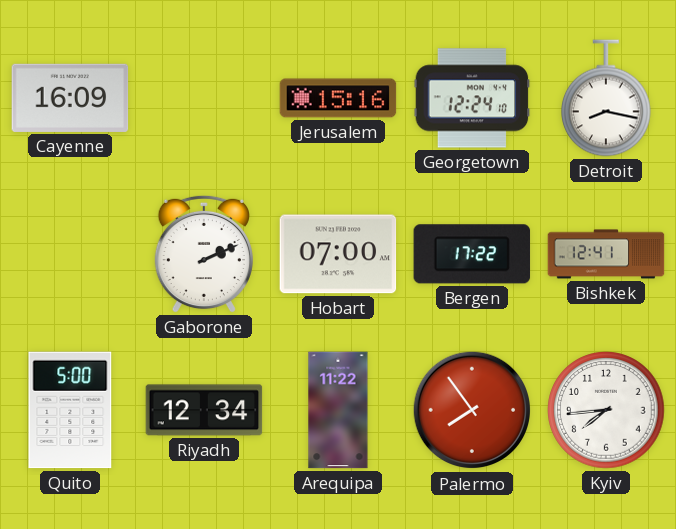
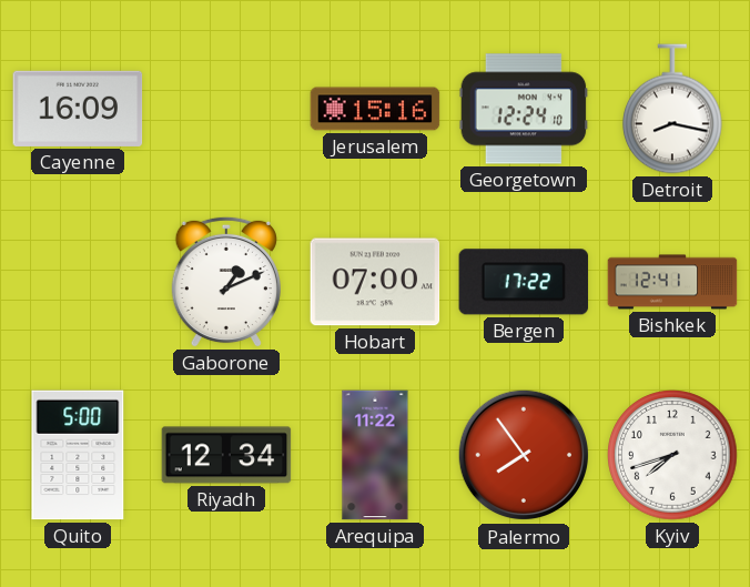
Gaborone: 2:11 -> 1:11
Kyiv: 7:44 -> 7:42
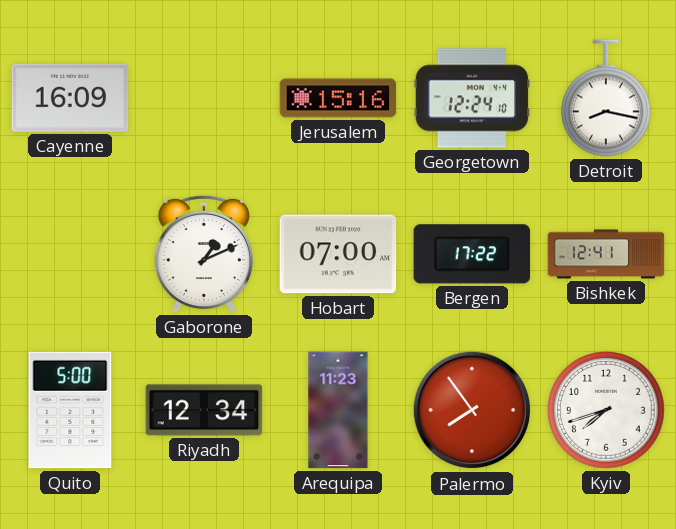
Arequipa: 11:22 -> 11:23
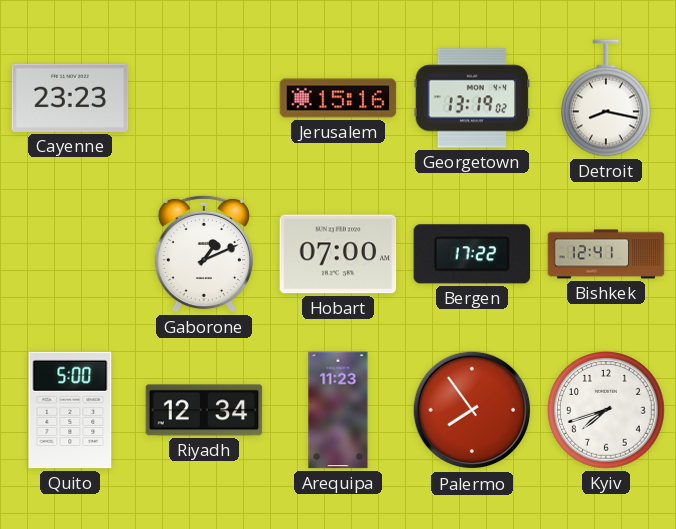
Cayenne: 16:09 -> 23:23
Georgetown: 12:24 -> 13:19
